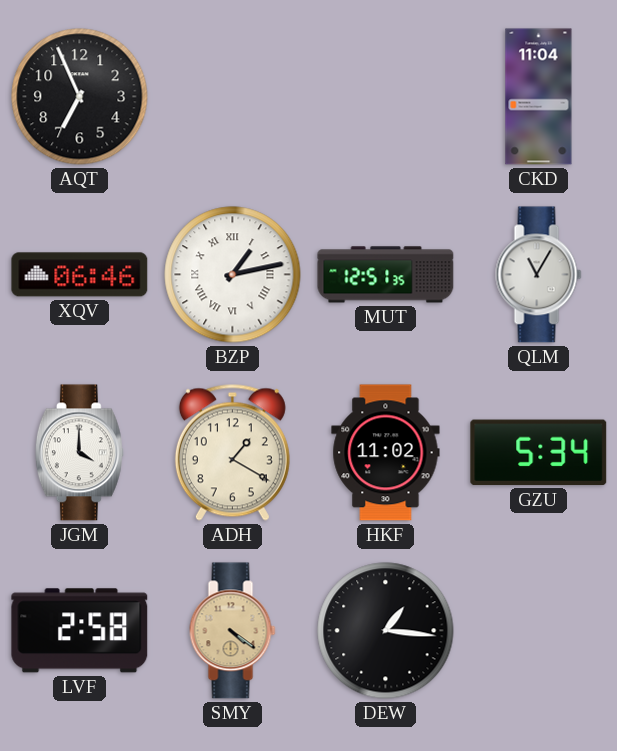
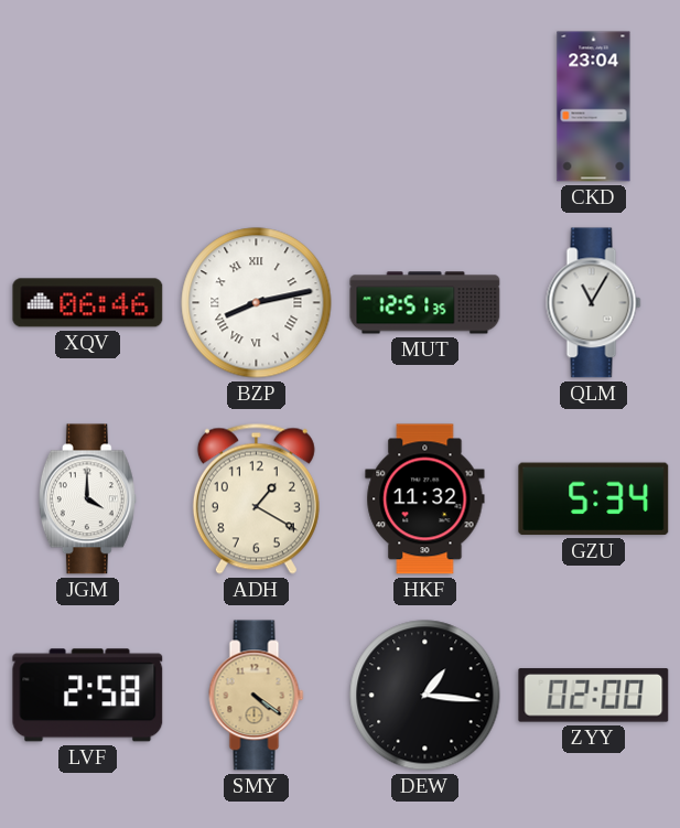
AQT: 6:56 -> none
CKD: 11:04 -> 23:04
BZP: 1:13 -> 8:13
HKF: 11:02 -> 11:32
ZYY: none -> 02:00
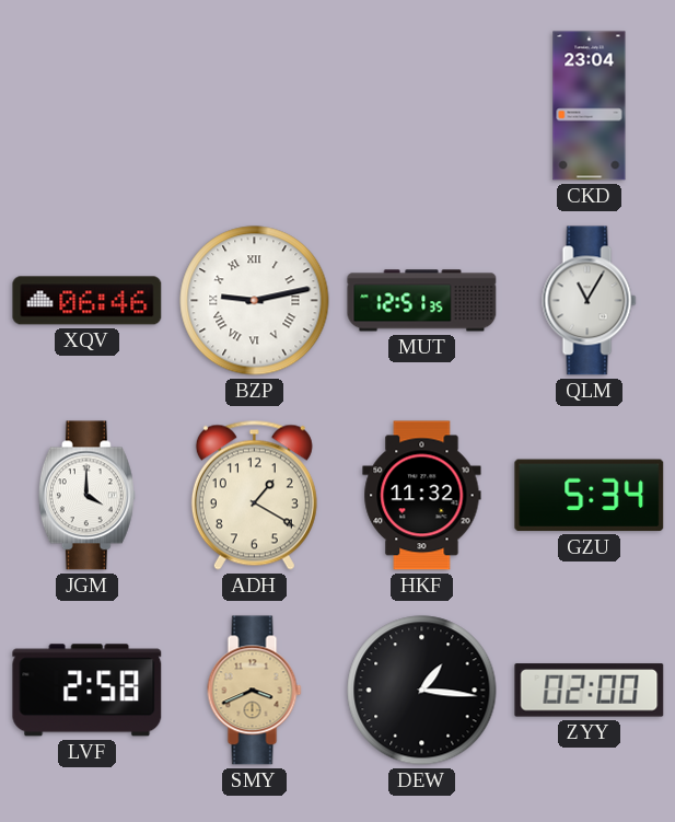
BZP: 8:13 -> 9:13
SMY: 4:21 -> 3:41
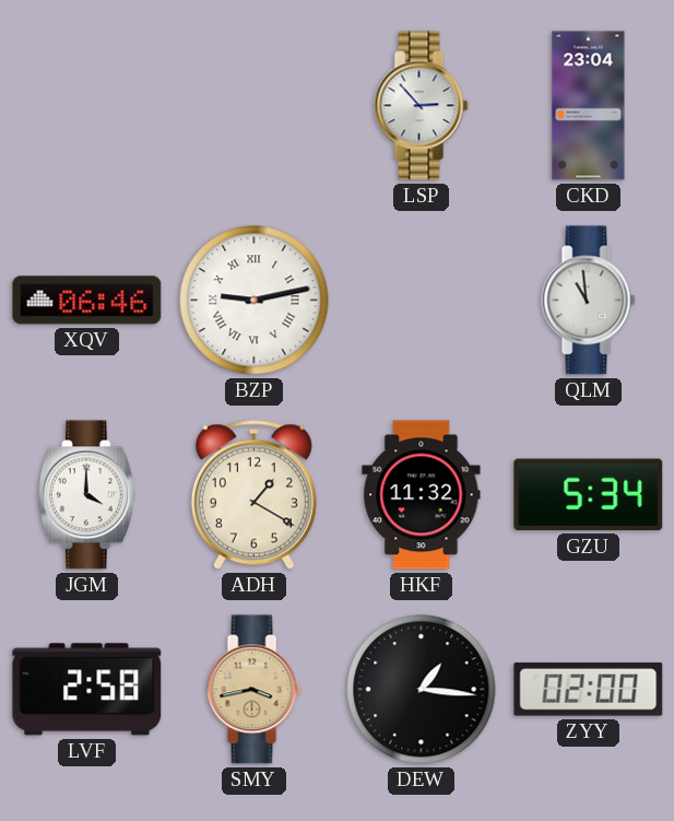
LSP: none -> 2:53
MUT: 12:51 -> none
QLM: 11:05 -> 10:59
SMY: 3:41 -> 3:43
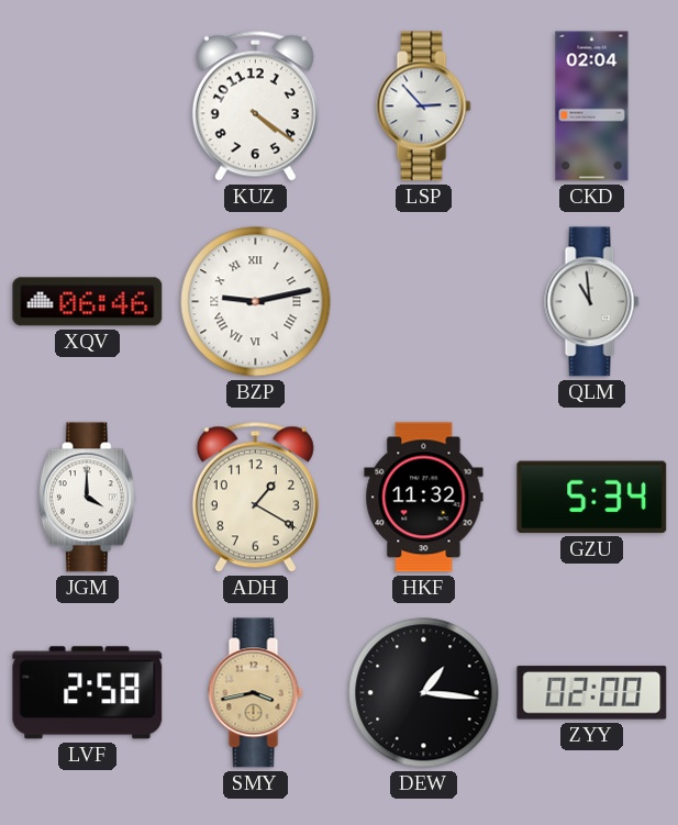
KUZ: none -> 4:21
CKD: 23:04 -> 02:04
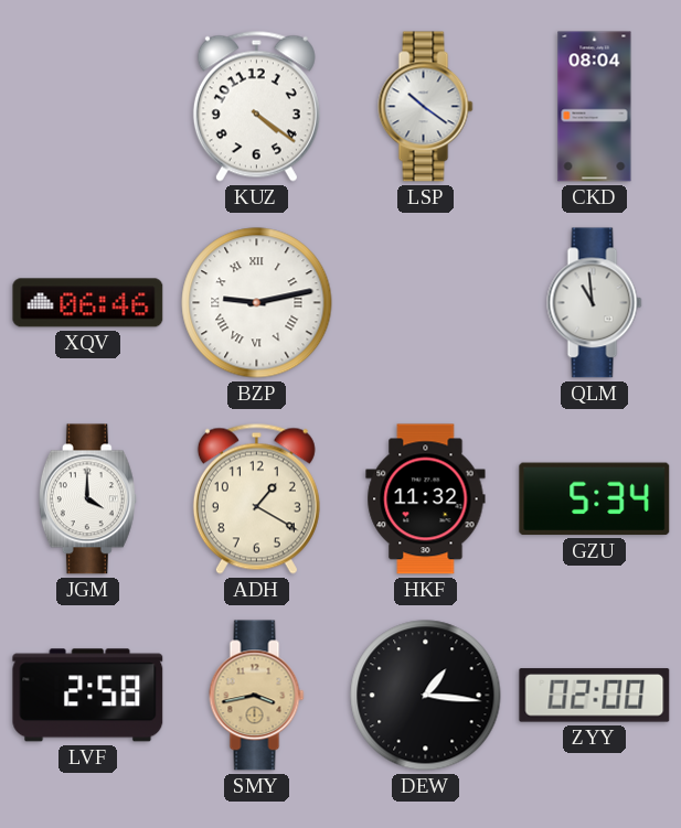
LSP: 2:53 -> 10:21
CKD: 02:04 -> 08:04
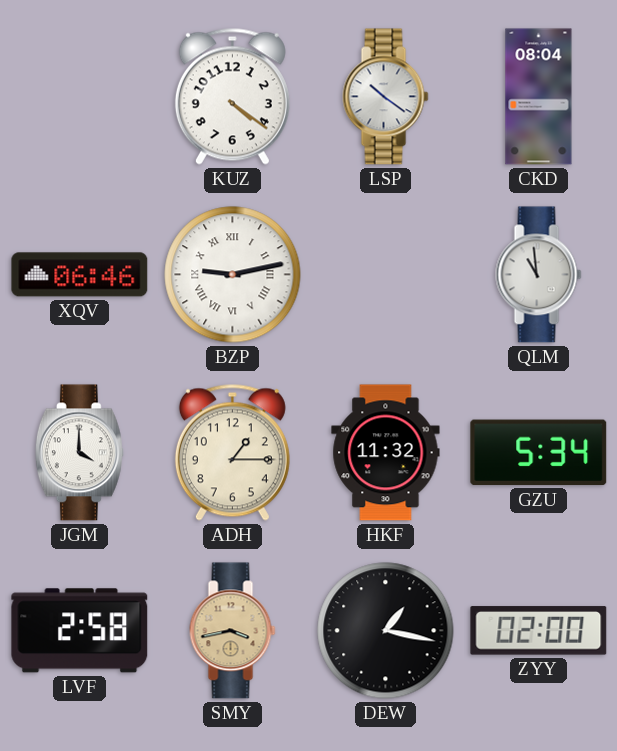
ADH: 1:20 -> 1:15
DEW: 1:16 -> 1:17
